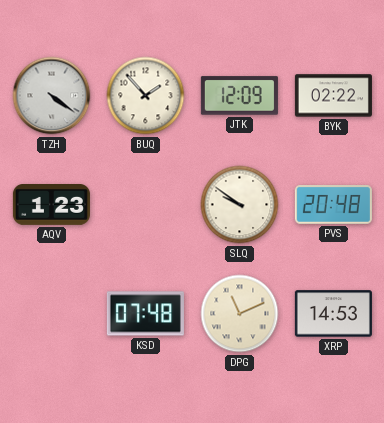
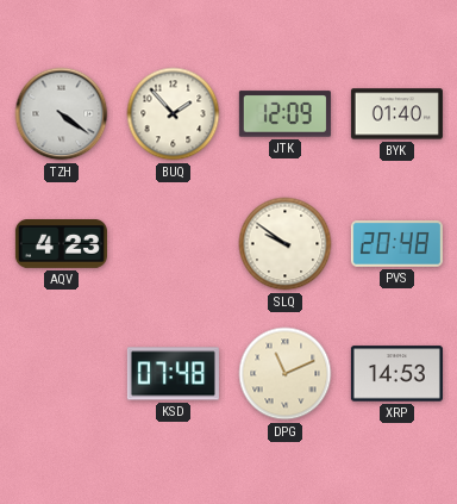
BYK: 02:22 -> 01:40
AQV: 1:23 -> 4:23
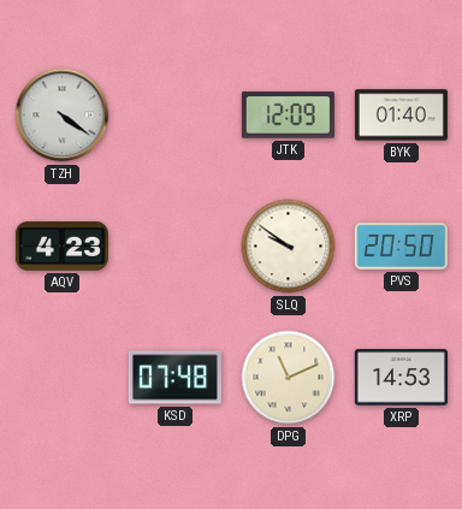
BUQ: 1:53 -> none
PVS: 20:48 -> 20:50
